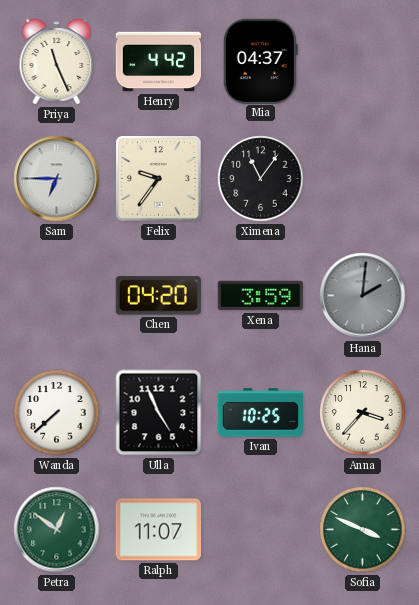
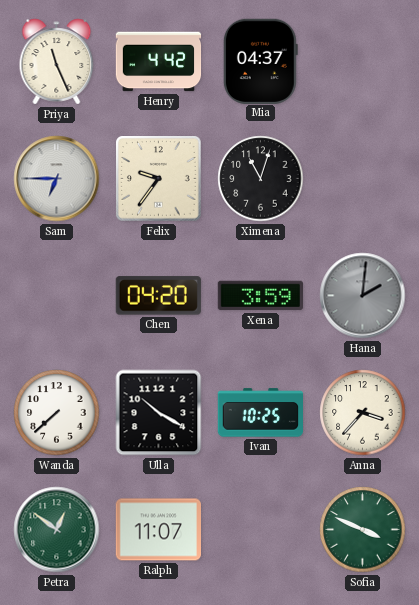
Ximena: 11:06 -> 11:03
Ulla: 4:56 -> 10:20
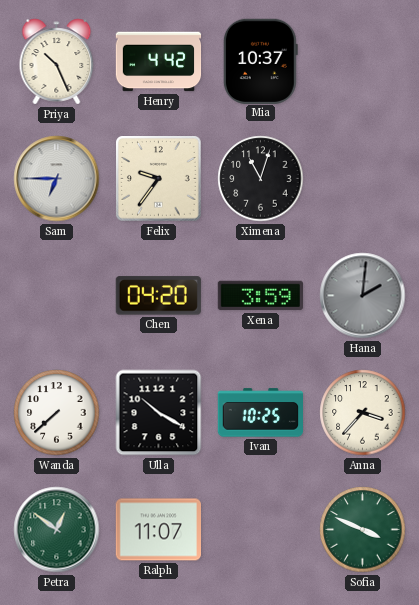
Priya: 11:26 -> 10:26
Mia: 04:37 -> 10:37
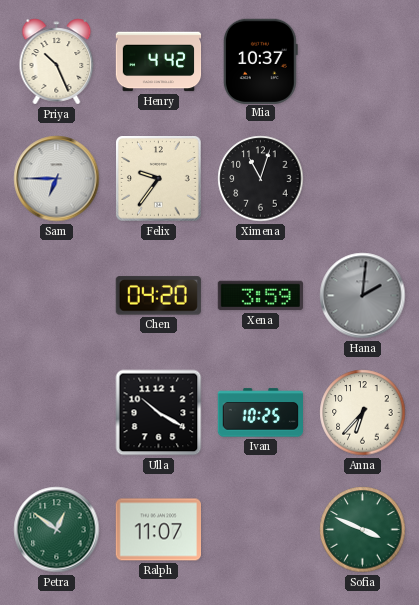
Wanda: 7:38 -> none
Anna: 3:37 -> 6:37
